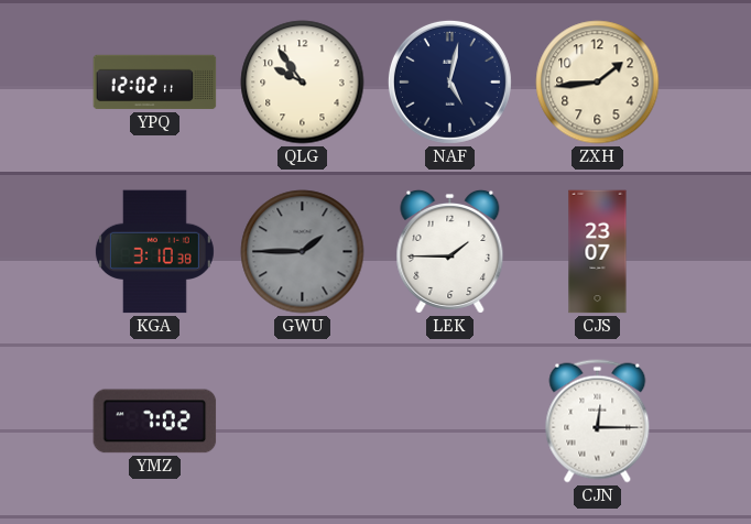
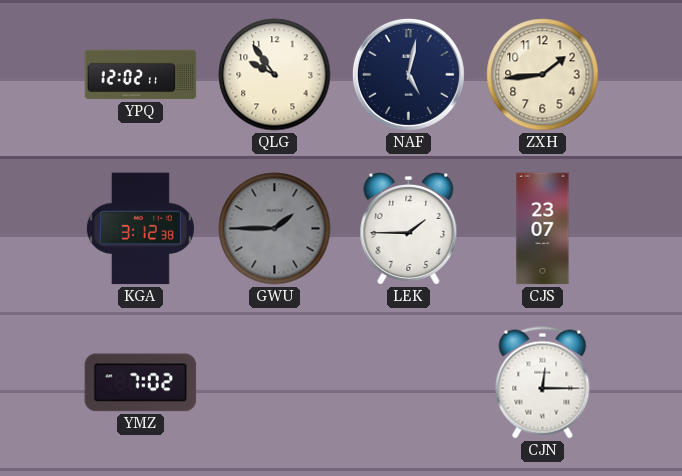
KGA: 3:10 -> 3:12
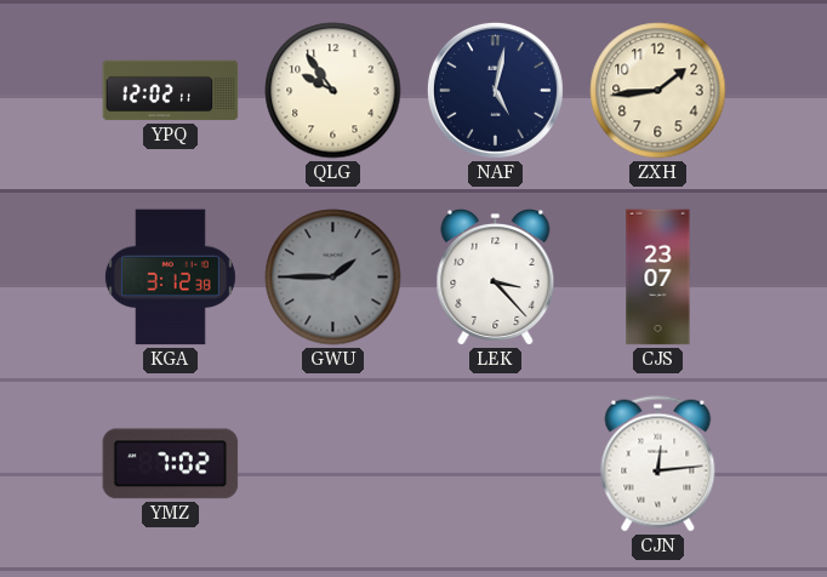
LEK: 1:45 -> 3:23
CJN: 12:15 -> 12:14
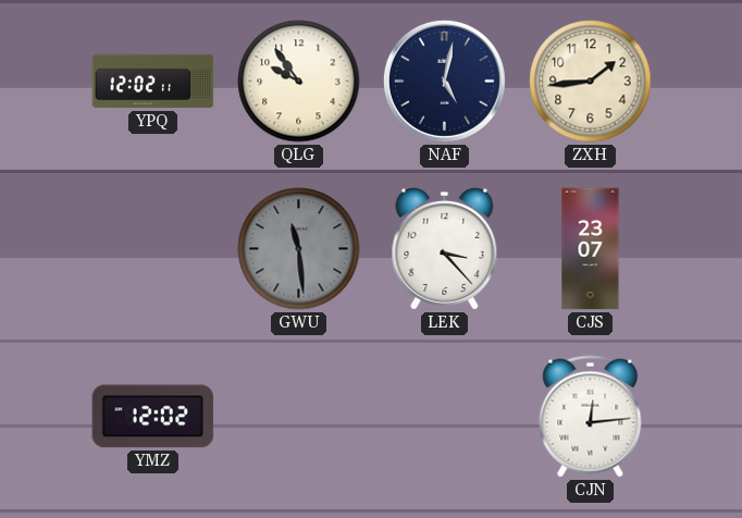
KGA: 3:12 -> none
GWU: 1:45 -> 11:29
YMZ: 7:02 -> 12:02
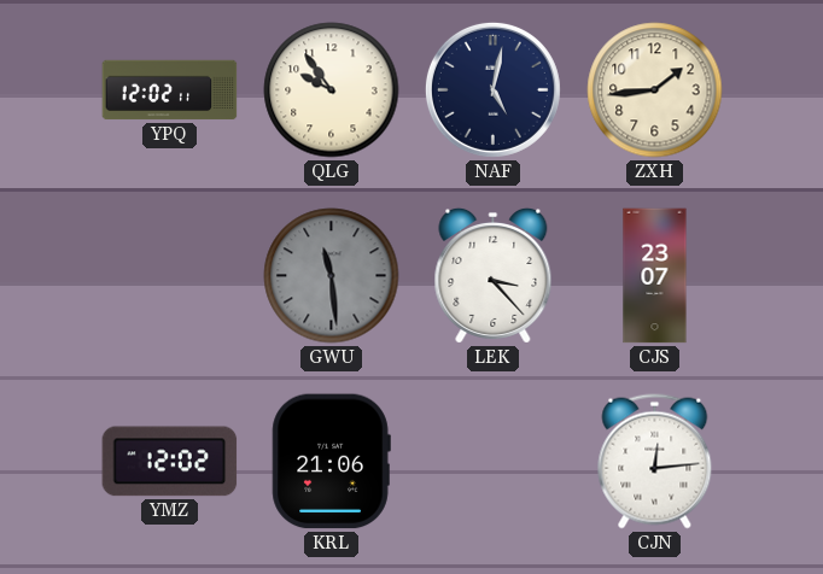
KRL: none -> 21:06
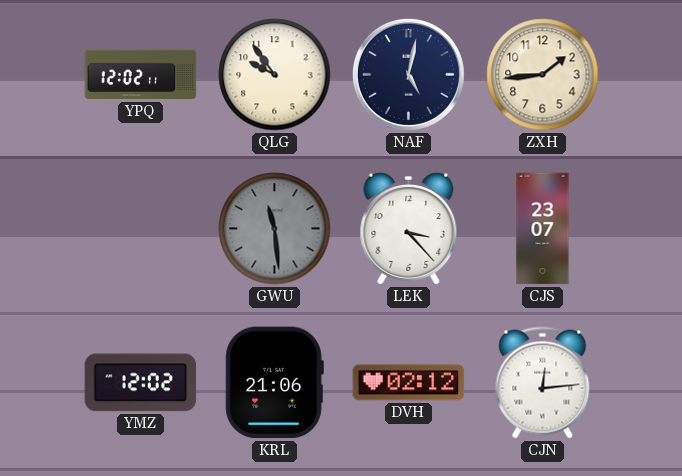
DVH: none -> 02:12
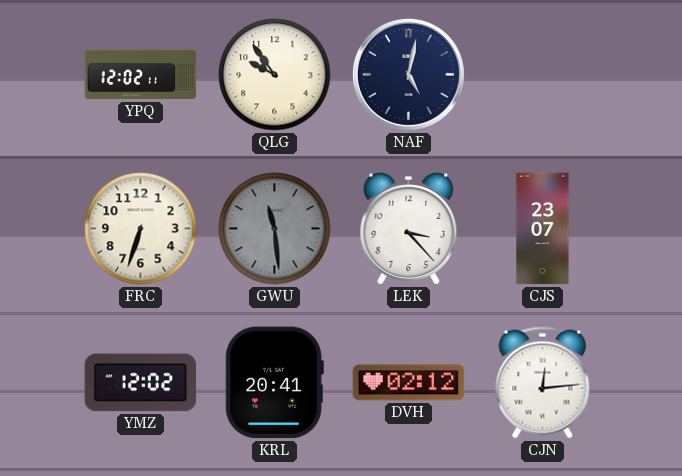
ZXH: 1:44 -> none
FRC: none -> 6:33
KRL: 21:06 -> 20:41
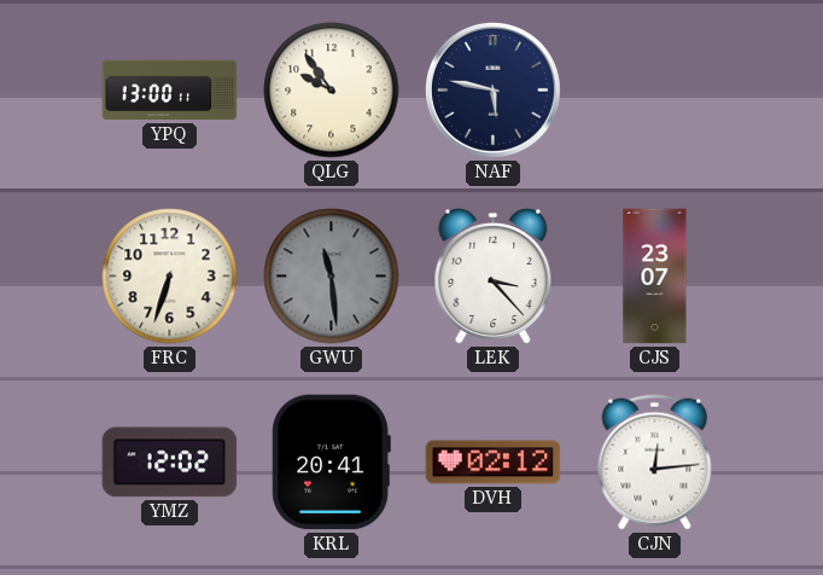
YPQ: 12:02 -> 13:00
NAF: 5:02 -> 5:47
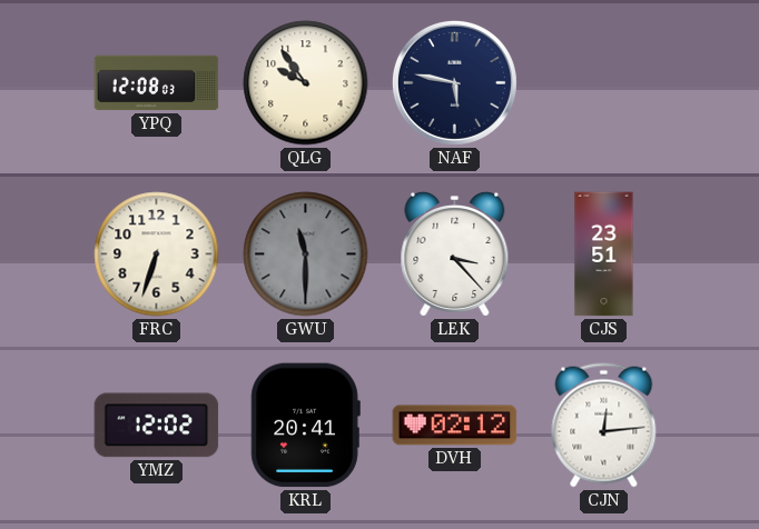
YPQ: 13:00 -> 12:08
GWU: 11:29 -> 11:30
CJS: 23:07 -> 23:51
